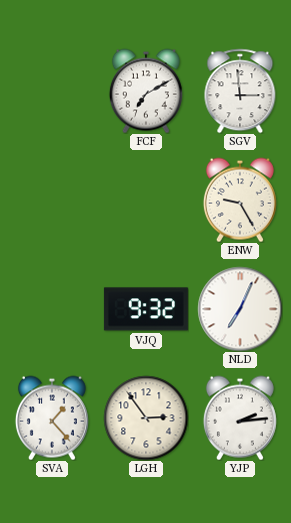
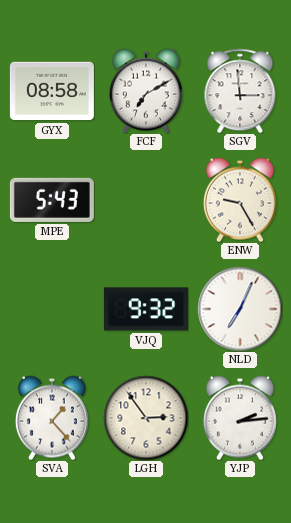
GYX: none -> 08:58
MPE: none -> 5:43
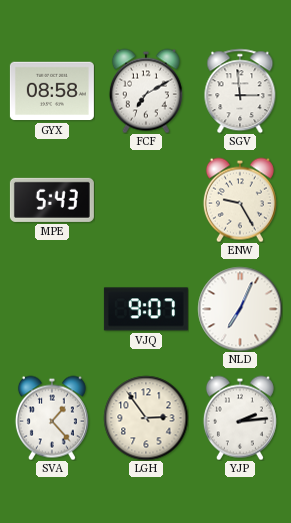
VJQ: 9:32 -> 9:07
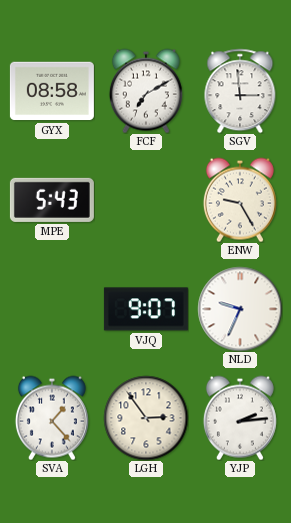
NLD: 7:04 -> 9:34
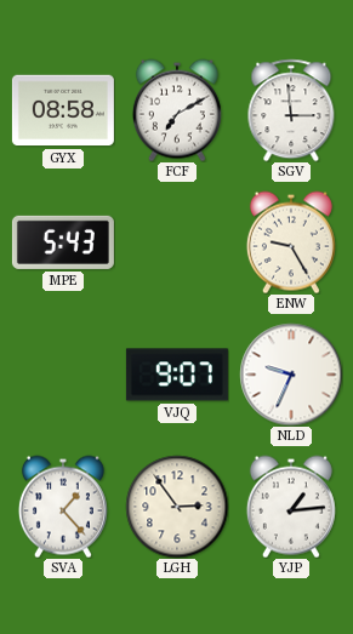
YJP: 2:14 -> 1:14
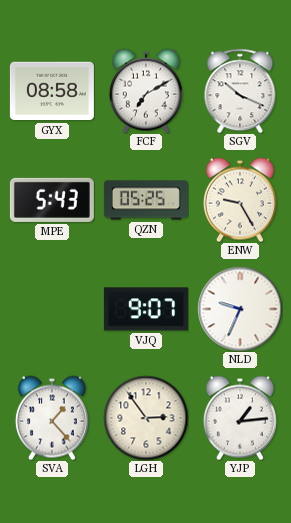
SGV: 2:59 -> 10:19
QZN: none -> 05:25
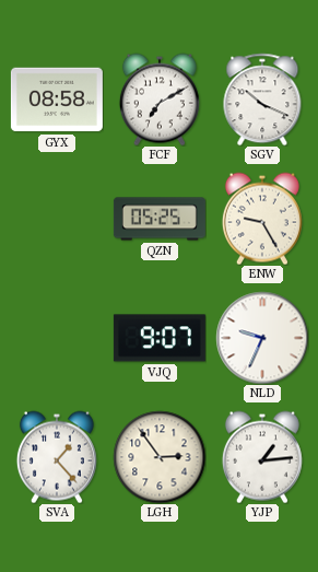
MPE: 5:43 -> none
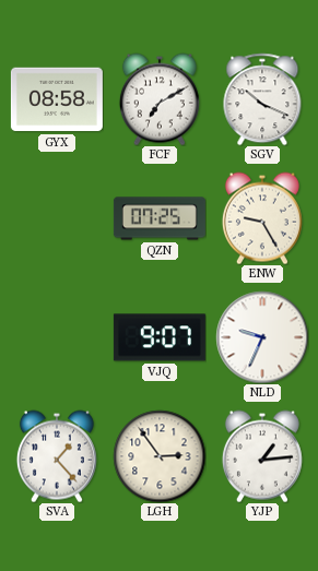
QZN: 05:25 -> 07:25
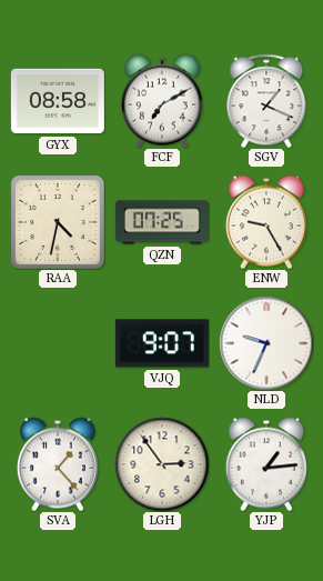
SGV: 10:19 -> 1:19
RAA: none -> 4:32
